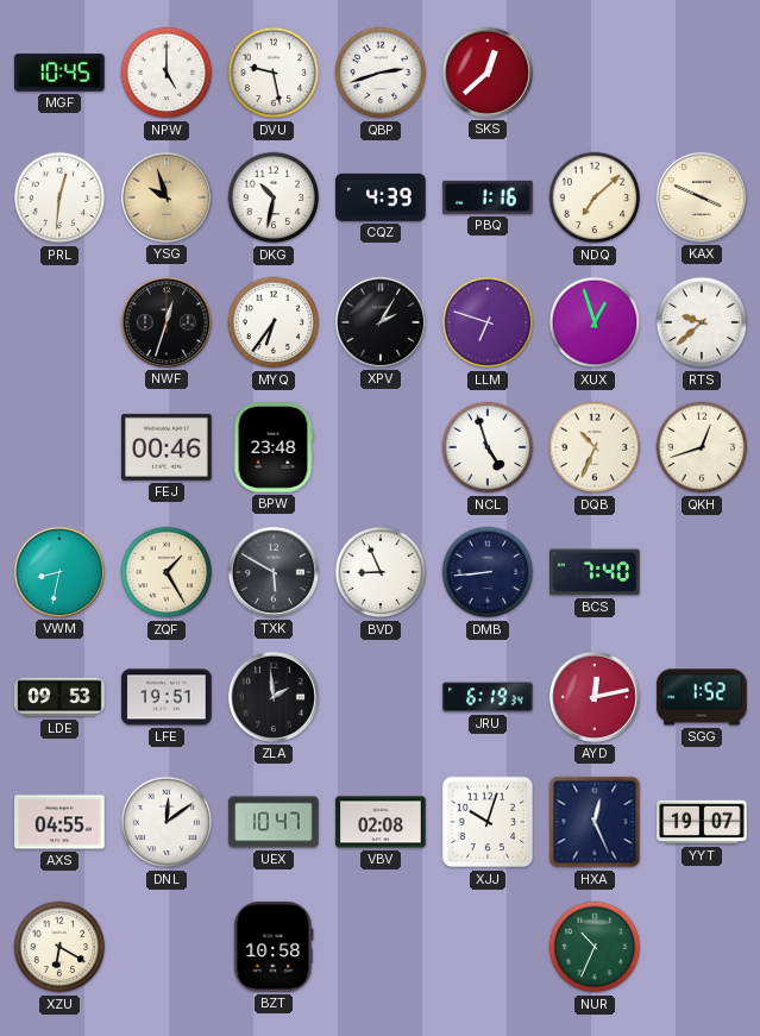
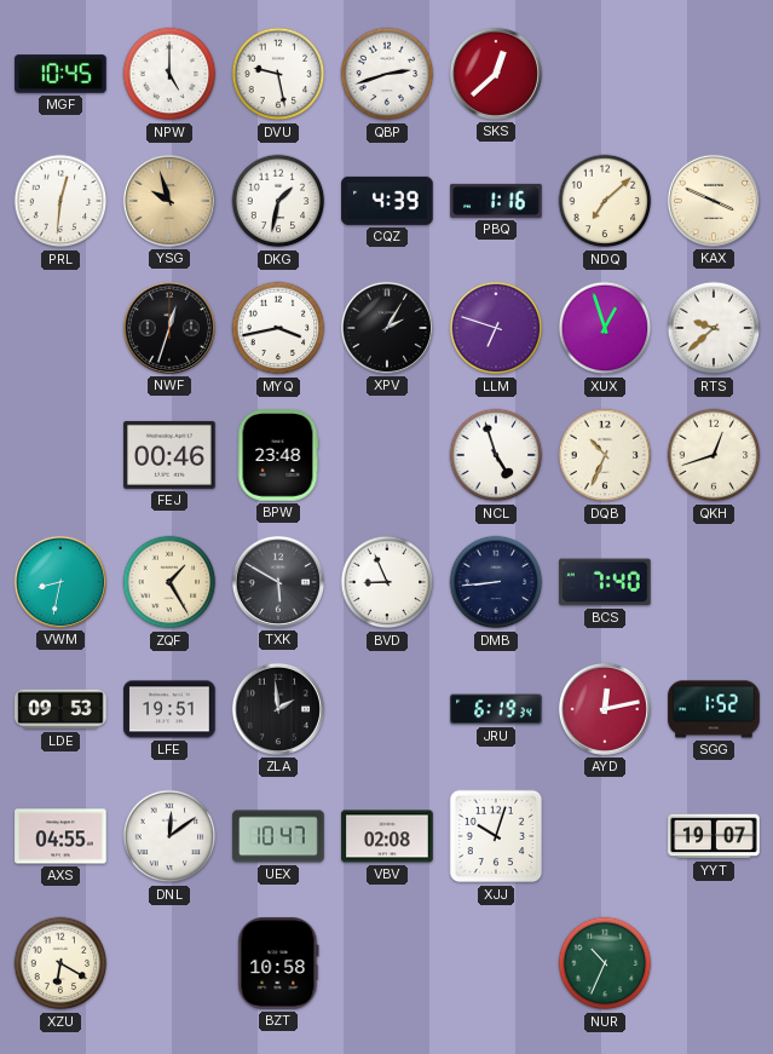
DKG: 10:32 -> 1:32
MYQ: 6:36 -> 3:43
HXA: 12:26 -> none
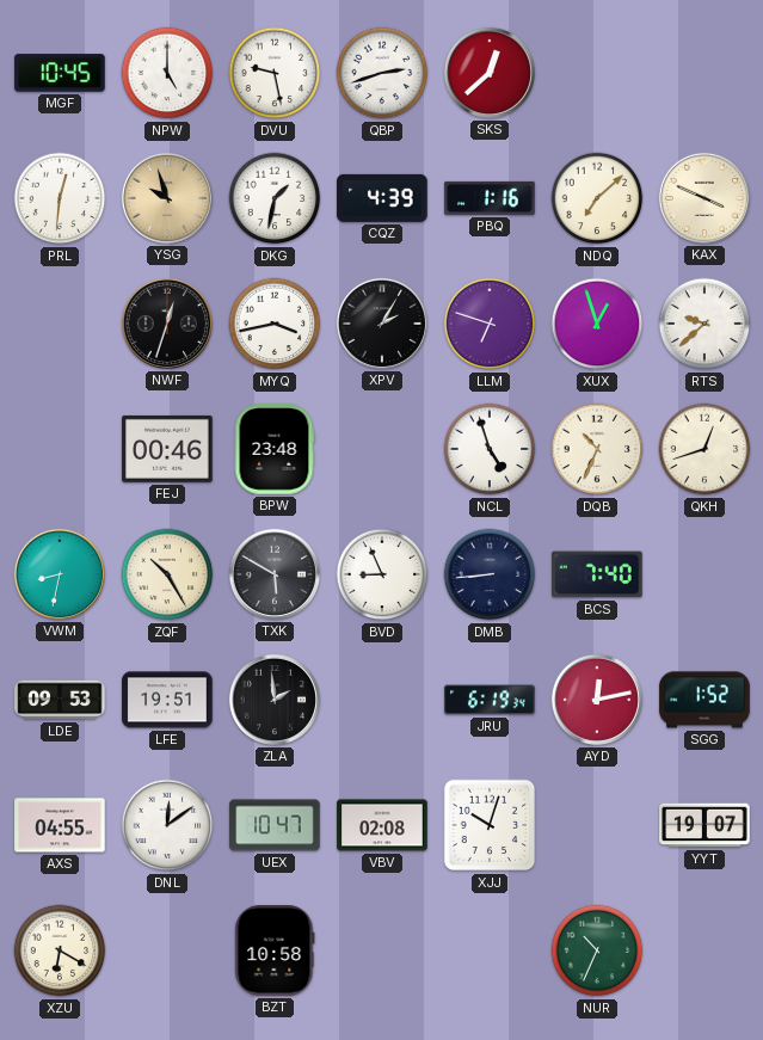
ZQF: 1:25 -> 10:25
